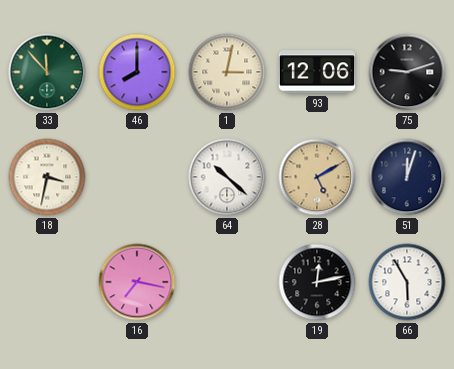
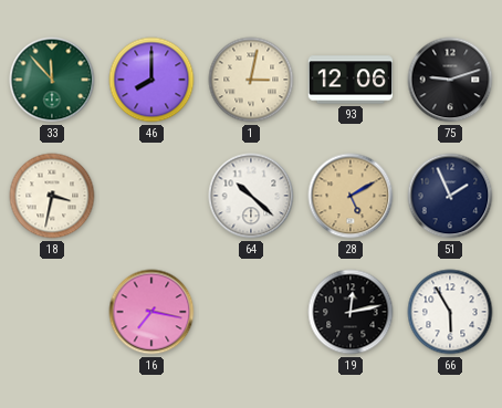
51: 12:03 -> 1:56
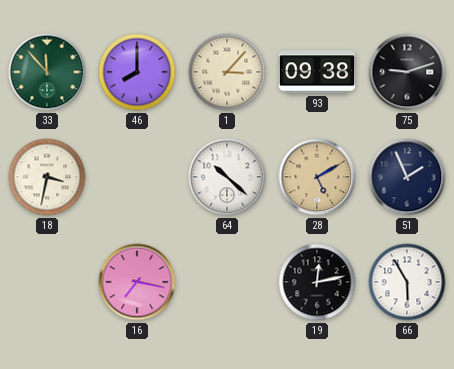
1: 3:02 -> 3:07
93: 12:06 -> 09:38
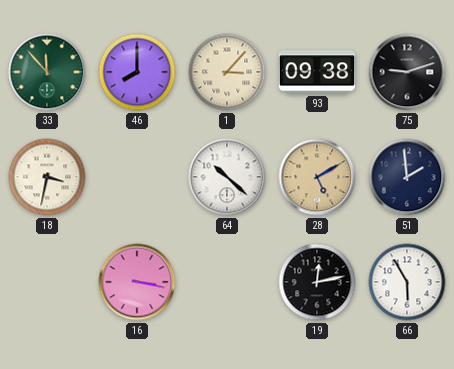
51: 1:56 -> 1:59
16: 7:17 -> 3:17
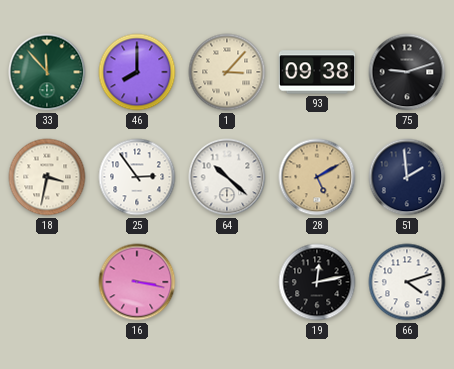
25: none -> 2:54
66: 5:55 -> 4:12
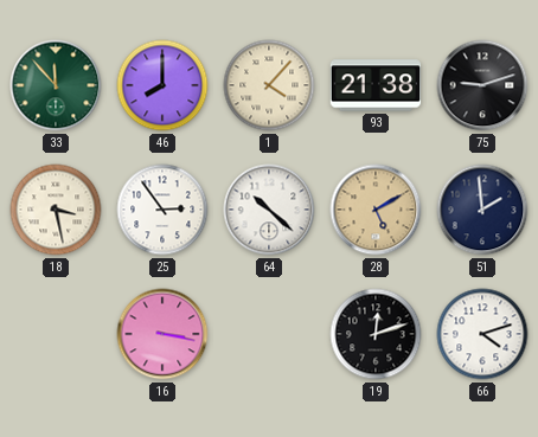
1: 3:07 -> 4:07
93: 09:38 -> 21:38
18: 3:32 -> 3:28
19: 12:13 -> 12:12
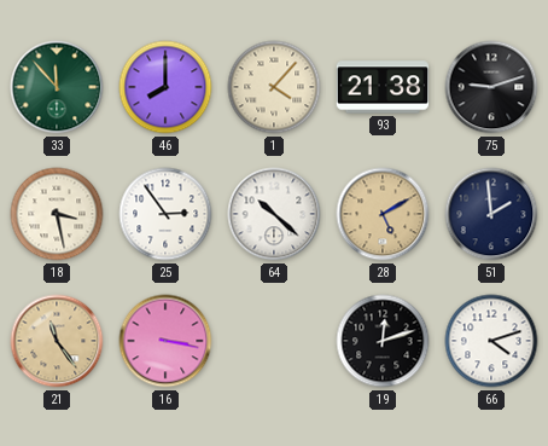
21: none -> 11:24
